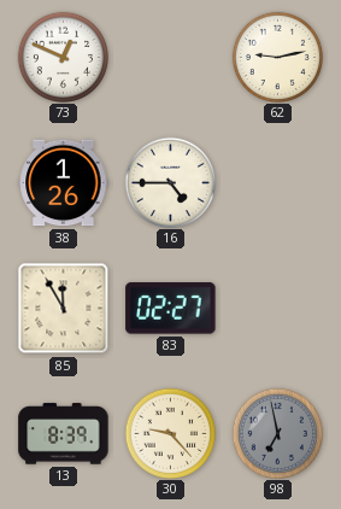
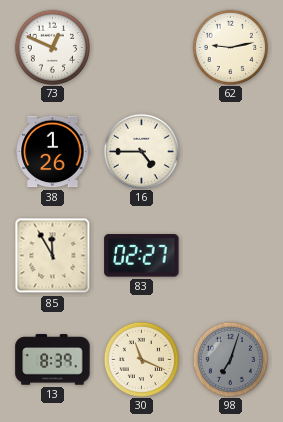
30: 9:23 -> 11:19
98: 6:58 -> 7:03
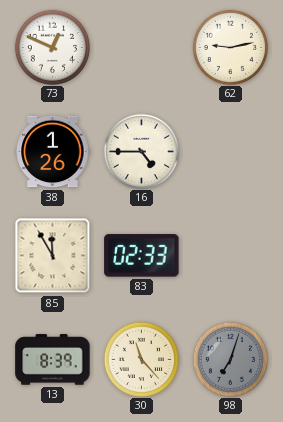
83: 02:27 -> 02:33
30: 11:19 -> 11:23
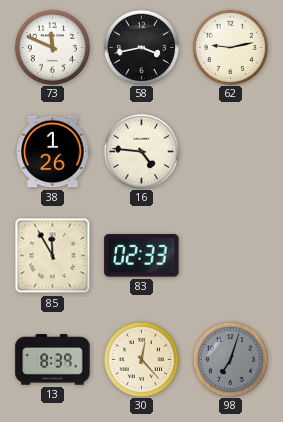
73: 12:49 -> 11:49
58: none -> 3:43
16: 4:45 -> 4:46
30: 11:23 -> 12:23
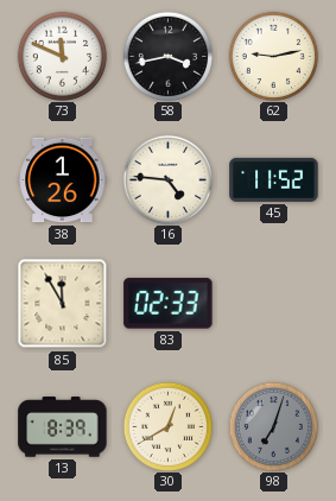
45: none -> 11:52
30: 12:23 -> 12:40
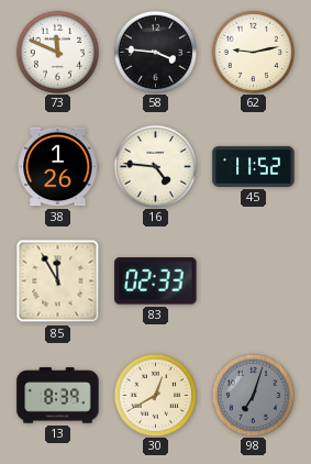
58: 3:43 -> 3:46
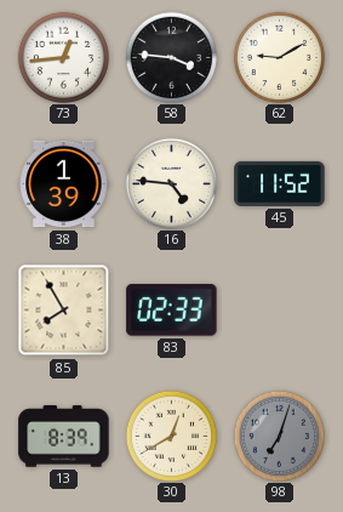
73: 11:49 -> 12:44
62: 9:13 -> 9:10
38: 1:26 -> 1:39
85: 11:55 -> 7:55
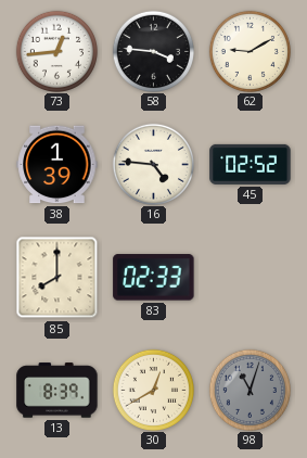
45: 11:52 -> 02:52
85: 7:55 -> 8:00
98: 7:03 -> 11:03
